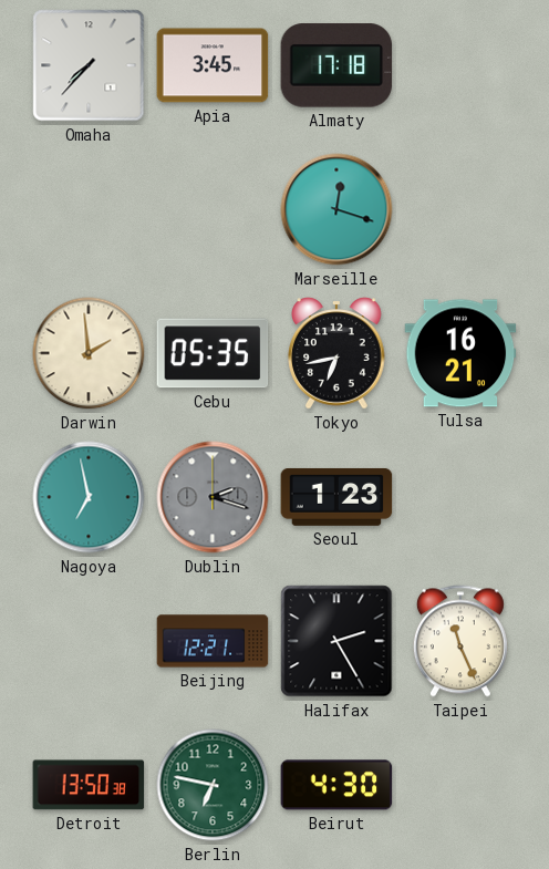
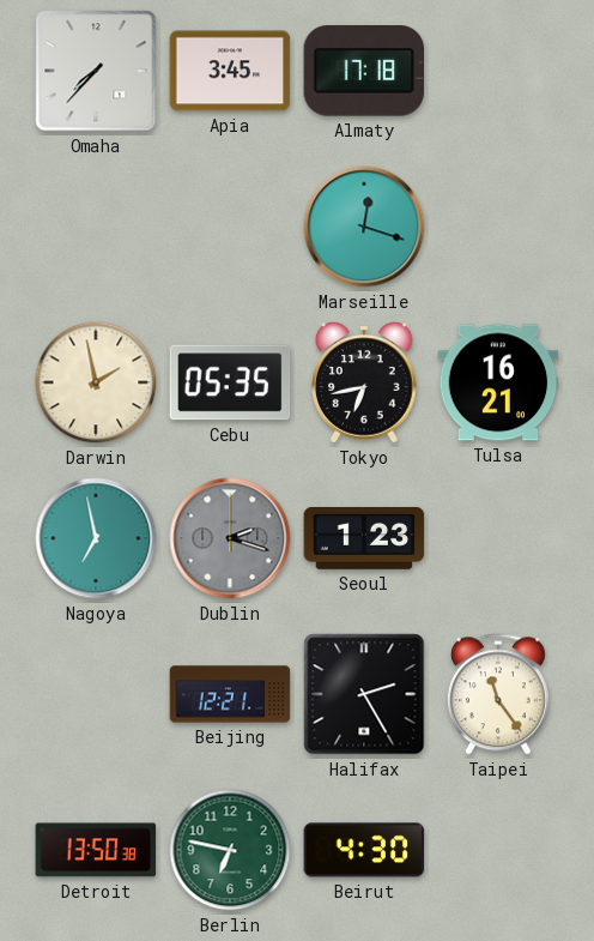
Darwin: 1:59 -> 1:58
Taipei: 11:26 -> 11:24
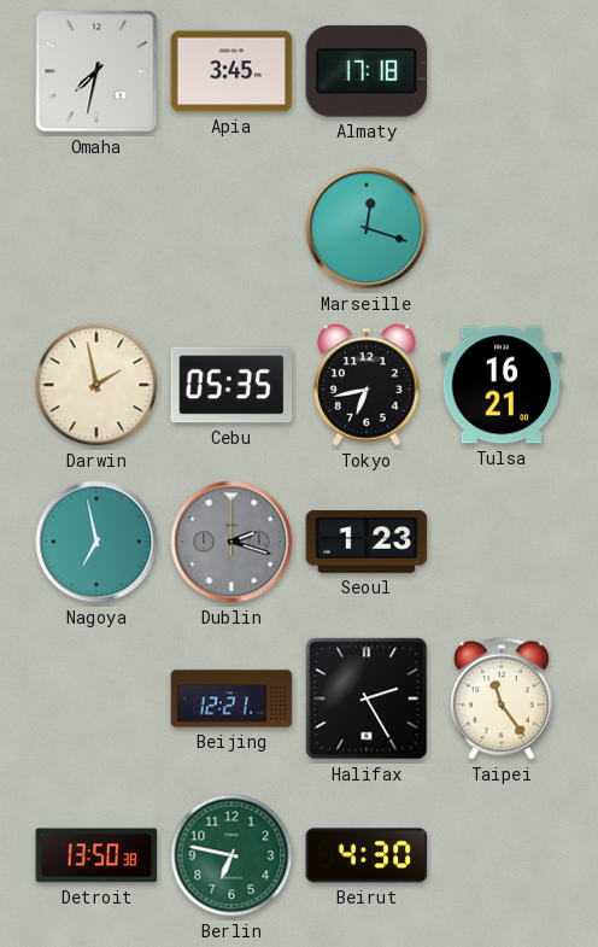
Omaha: 7:37 -> 7:32
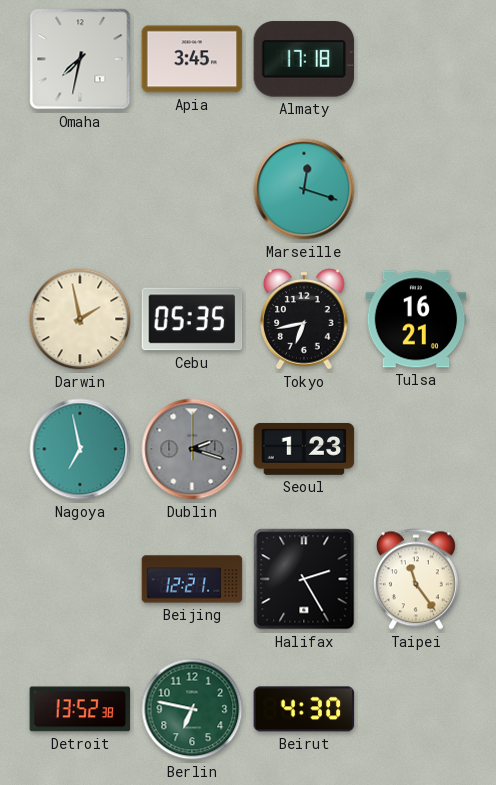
Detroit: 13:50 -> 13:52
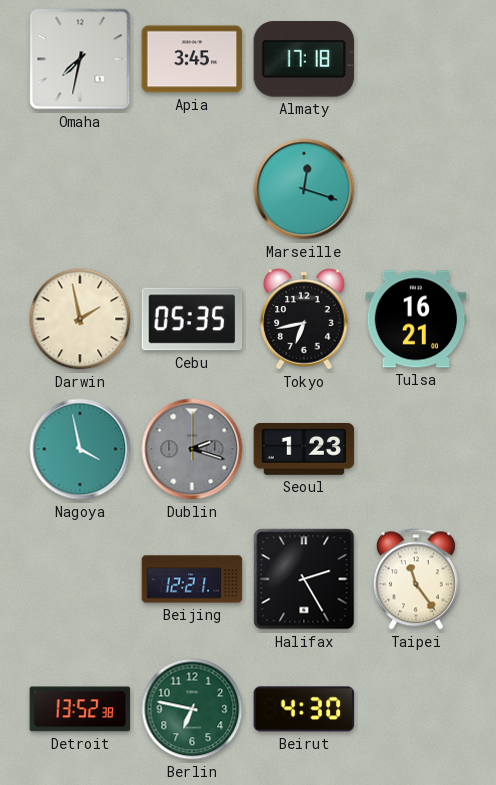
Nagoya: 6:58 -> 3:58
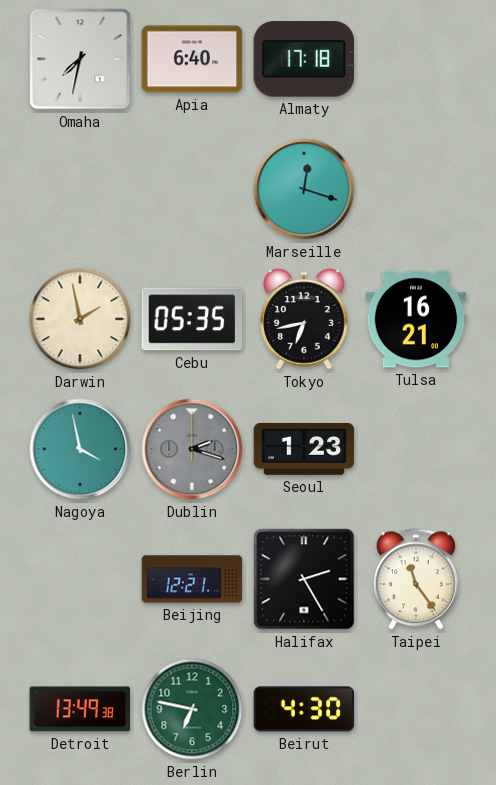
Apia: 3:45 -> 6:40
Detroit: 13:52 -> 13:49
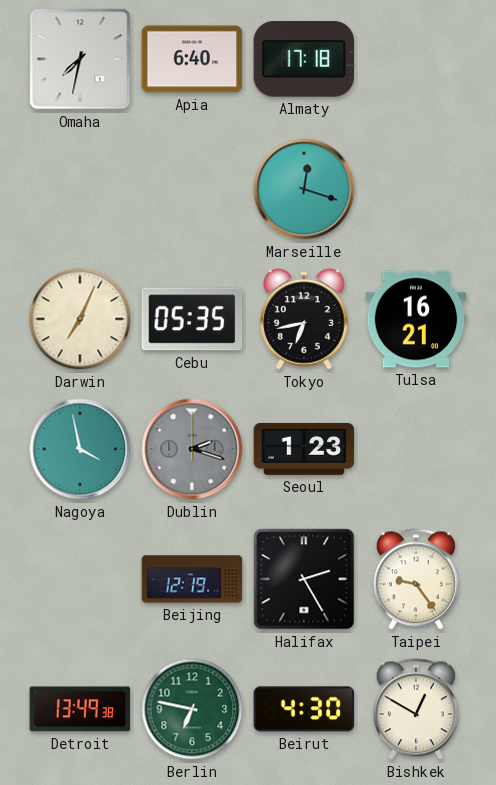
Darwin: 1:58 -> 7:04
Beijing: 12:21 -> 12:19
Taipei: 11:24 -> 9:24
Bishkek: none -> 12:50
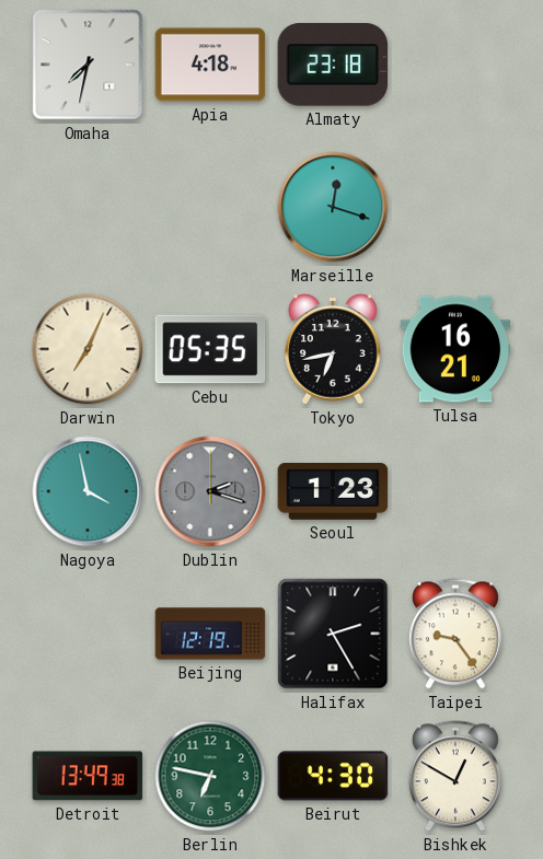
Apia: 6:40 -> 4:18
Almaty: 17:18 -> 23:18
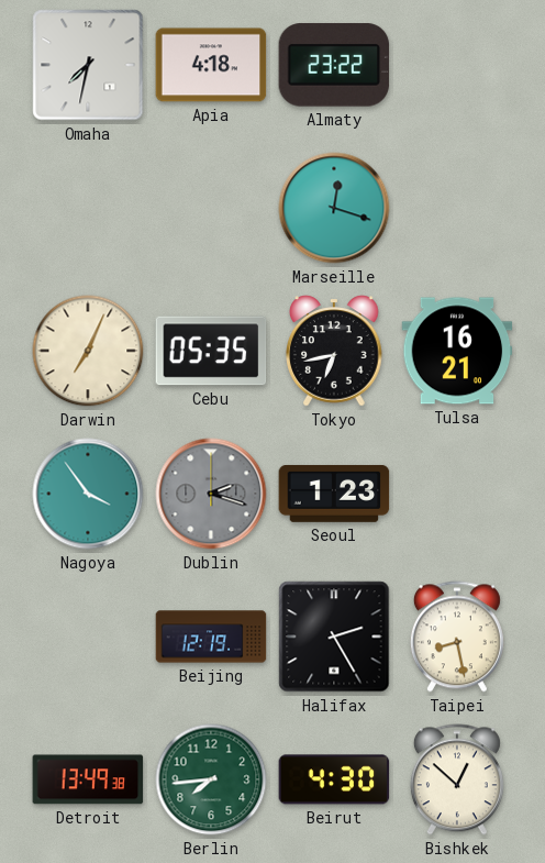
Almaty: 23:18 -> 23:22
Nagoya: 3:58 -> 3:54
Taipei: 9:24 -> 8:28
Berlin: 6:47 -> 7:44
Bishkek: 12:50 -> 12:52
